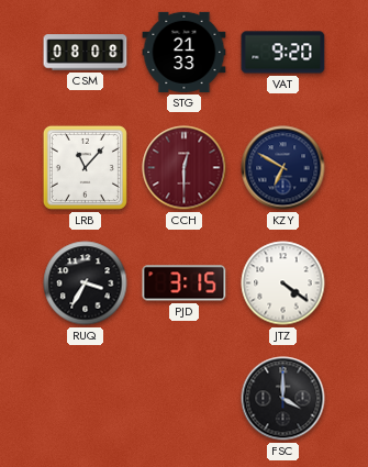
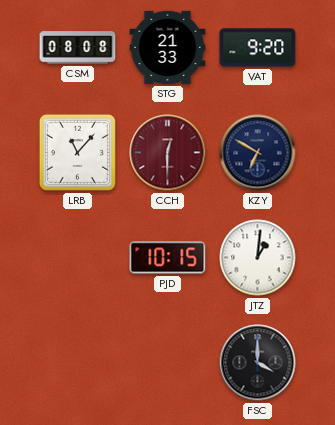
RUQ: 3:35 -> none
PJD: 3:15 -> 10:15
JTZ: 4:21 -> 1:01
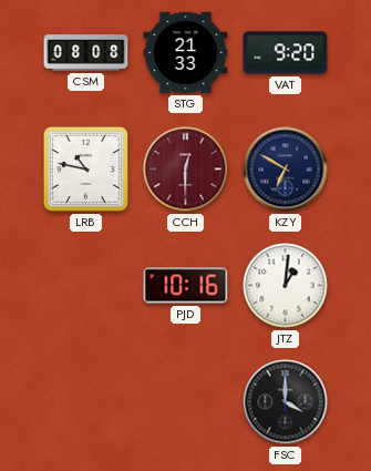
LRB: 11:07 -> 10:47
PJD: 10:15 -> 10:16
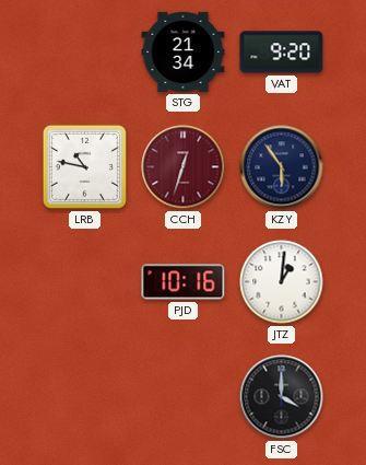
CSM: 08:08 -> none
STG: 21:33 -> 21:34
CCH: 12:30 -> 12:33
KZY: 6:50 -> 5:54
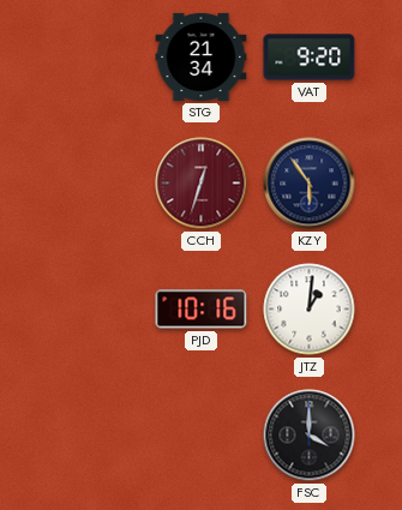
LRB: 10:47 -> none
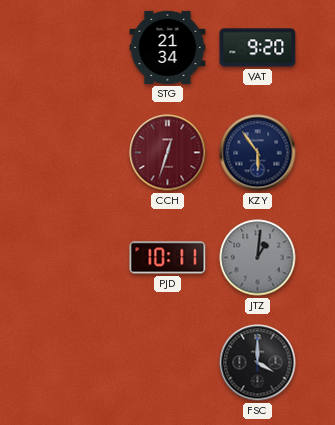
PJD: 10:16 -> 10:11
JTZ dial: white -> grey
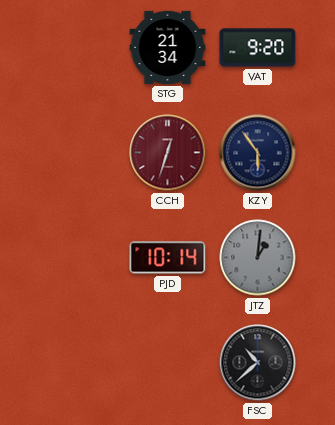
PJD: 10:11 -> 10:14
FSC: 4:00 -> 10:38
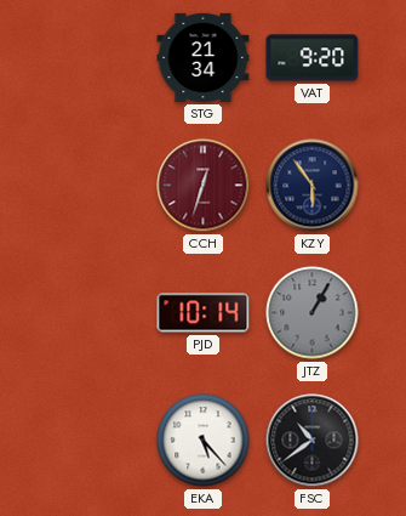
JTZ: 1:01 -> 1:05
EKA: none -> 5:23
FSC: 10:38 -> 10:39
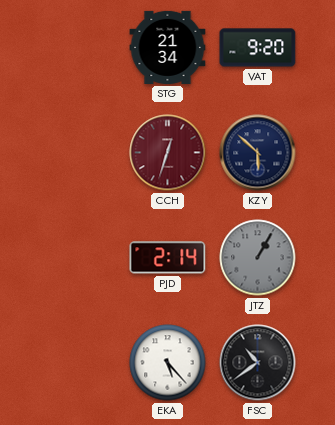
KZY: 5:54 -> 5:52
PJD: 10:14 -> 2:14
